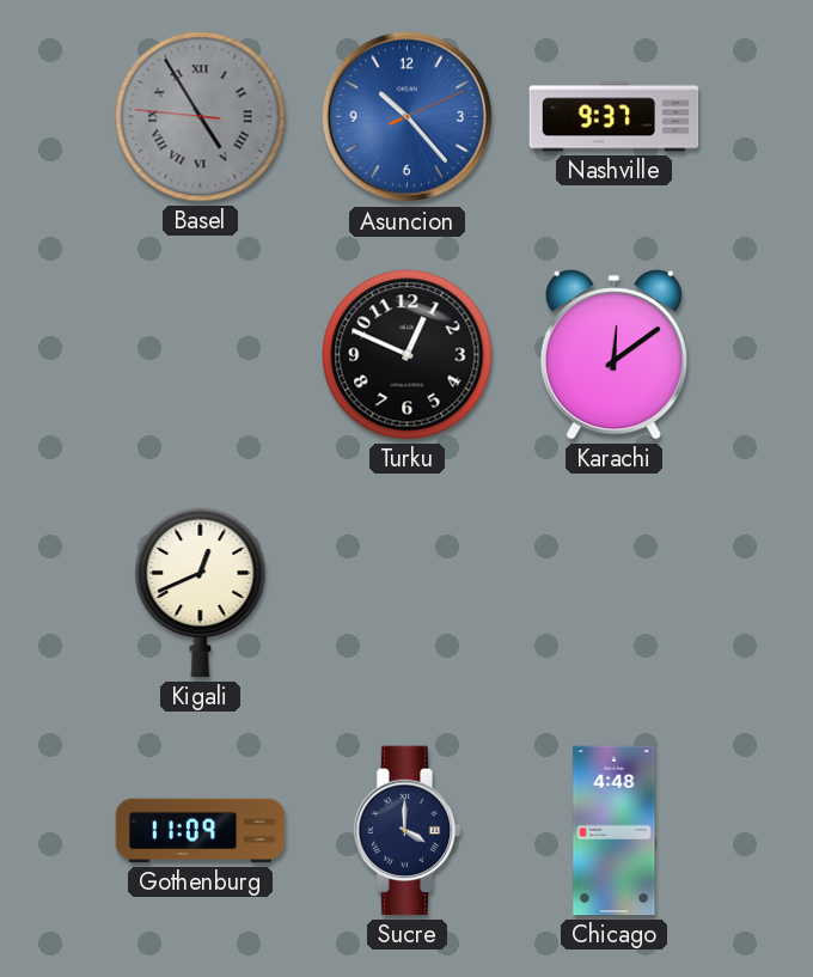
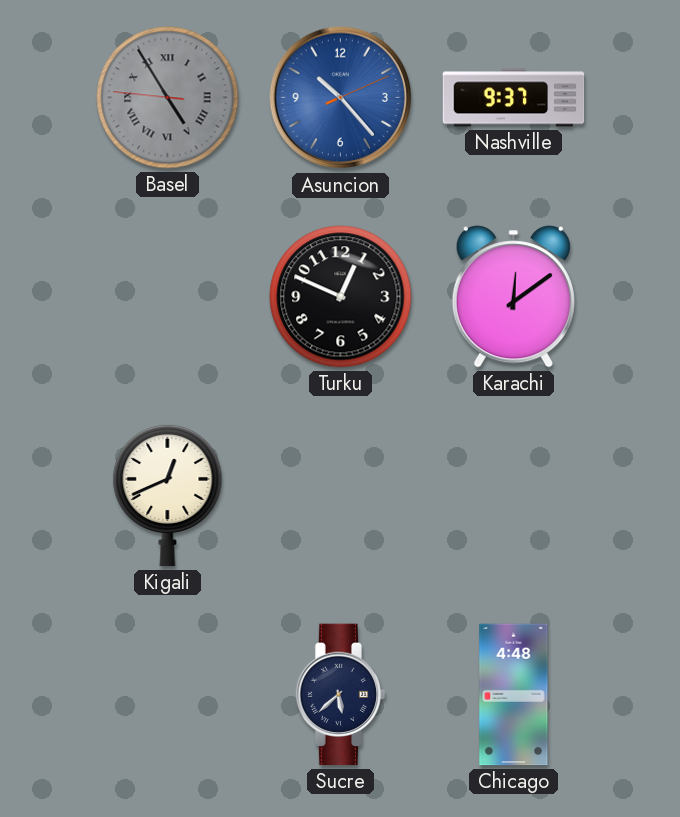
Gothenburg: 11:09 -> none
Sucre: 4:00 -> 5:38
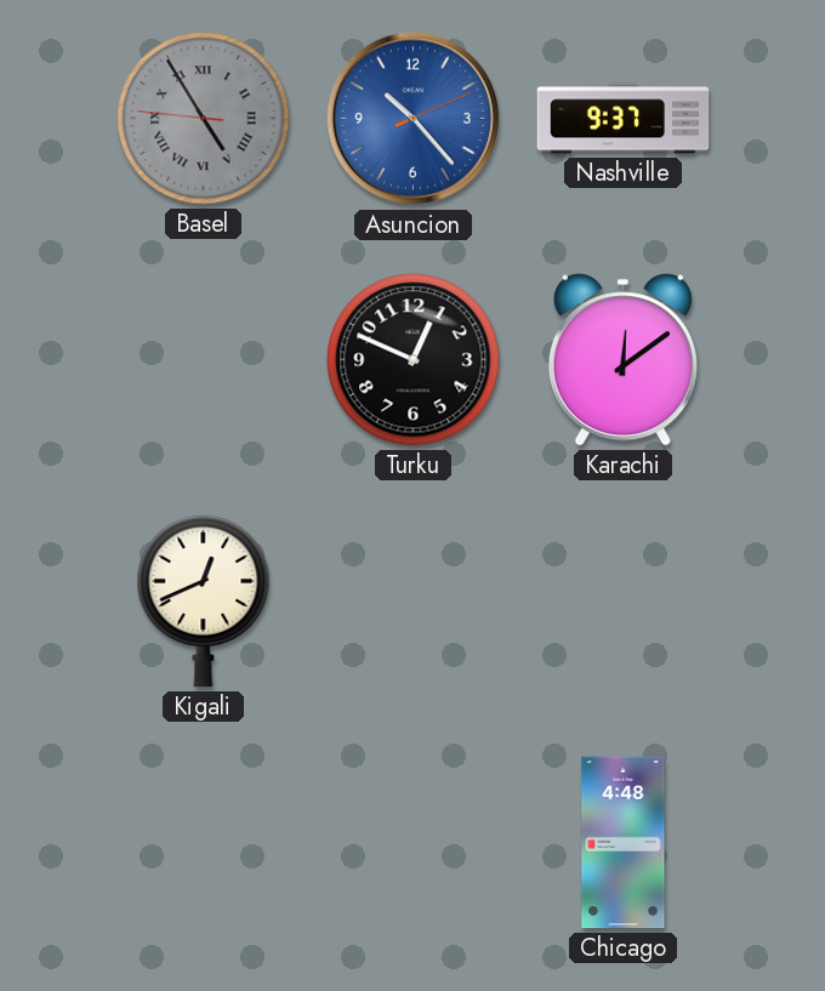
Sucre: 5:38 -> none
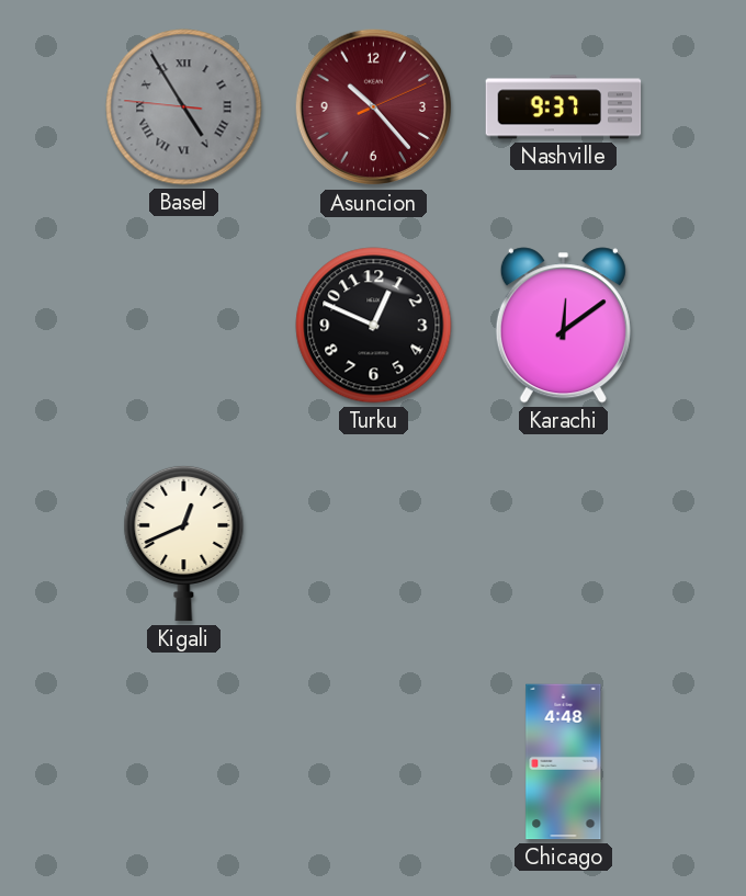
Asuncion dial: blue -> burgundy
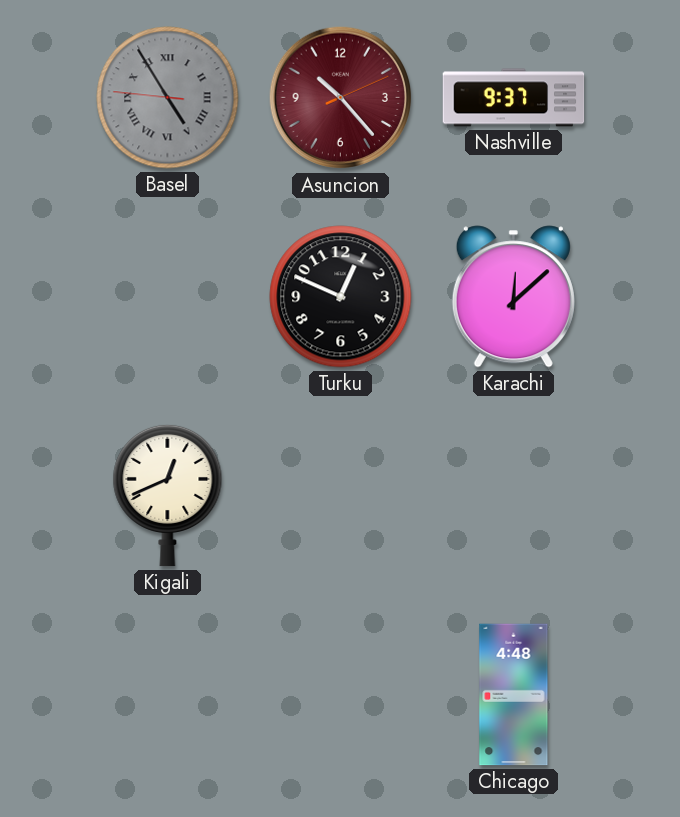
Karachi: 12:09 -> 12:08
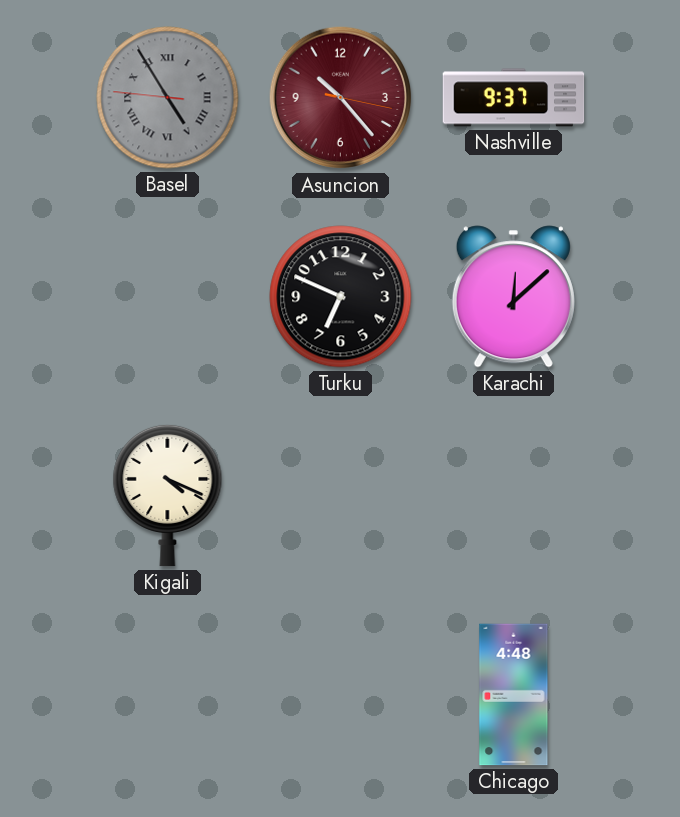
Asuncion: 10:23:11 -> 10:23:17
Turku: 12:49 -> 6:49
Kigali: 12:41 -> 4:19
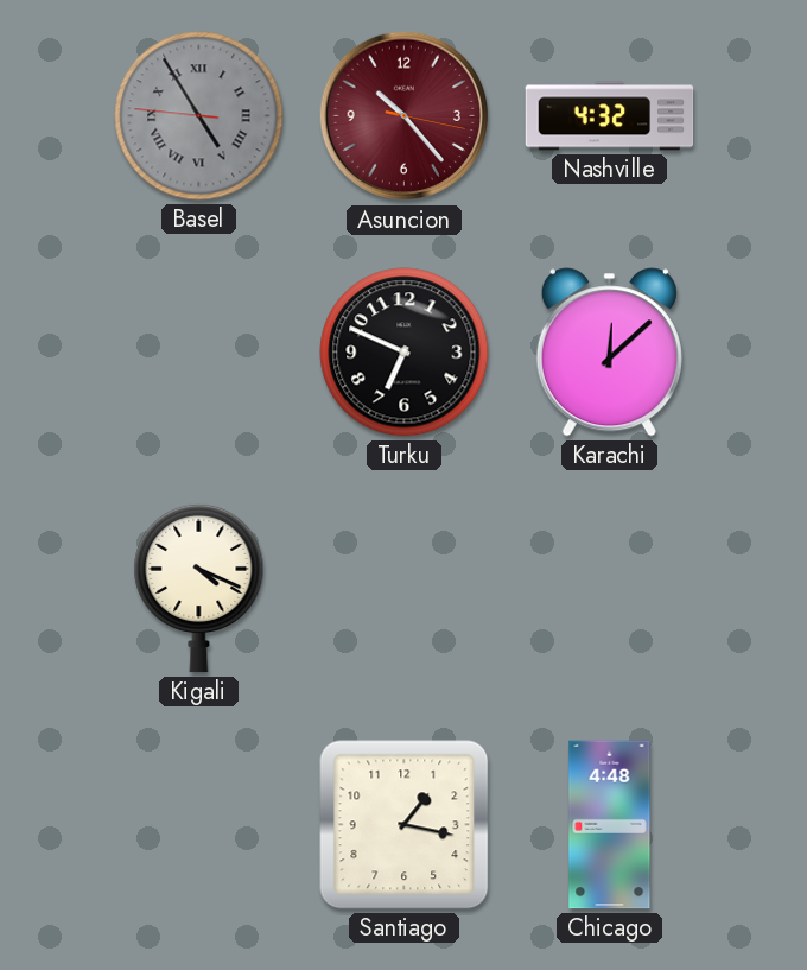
Nashville: 9:37 -> 4:32
Santiago: none -> 1:17
